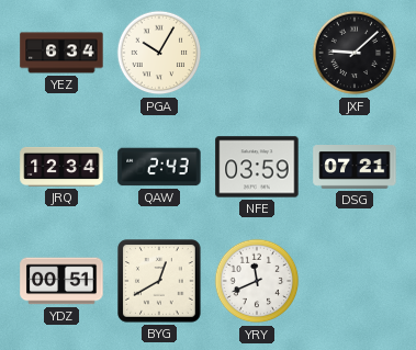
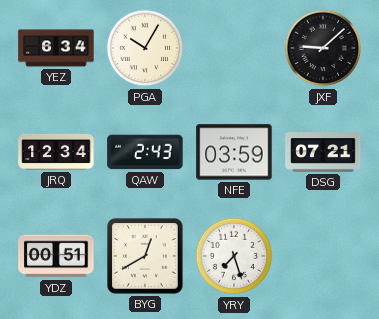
YRY: 11:41 -> 7:27
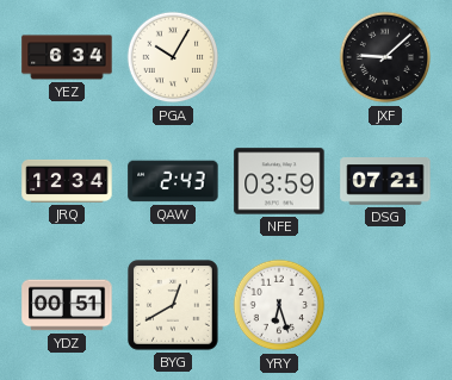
YRY: 7:27 -> 6:27
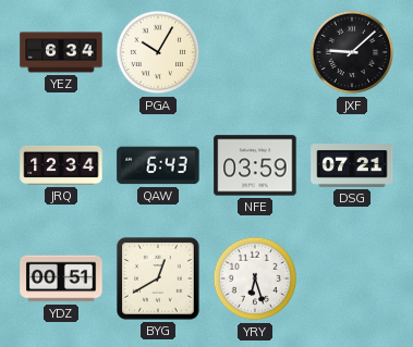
QAW: 2:43 -> 6:43
